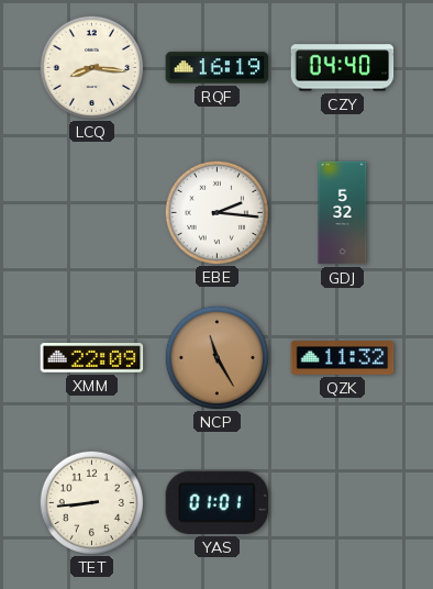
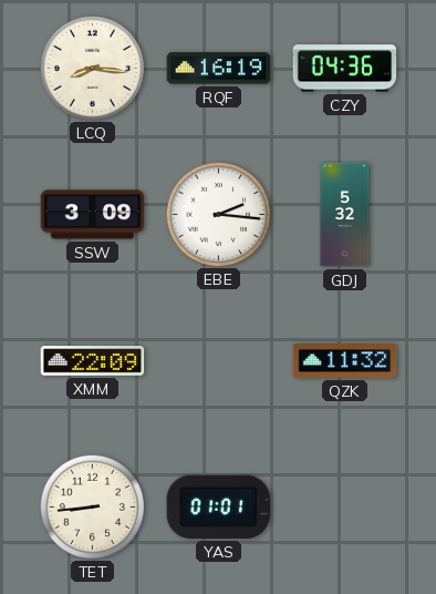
CZY: 04:40 -> 04:36
SSW: none -> 3:09
NCP: 11:25 -> none
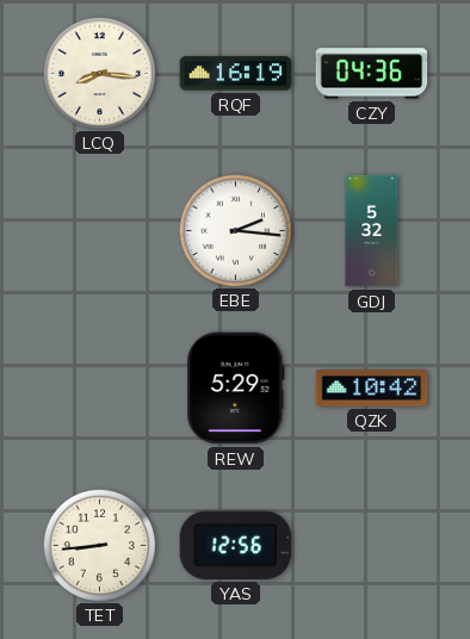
SSW: 3:09 -> none
XMM: 22:09 -> none
REW: none -> 5:29
QZK: 11:32 -> 10:42
YAS: 01:01 -> 12:56
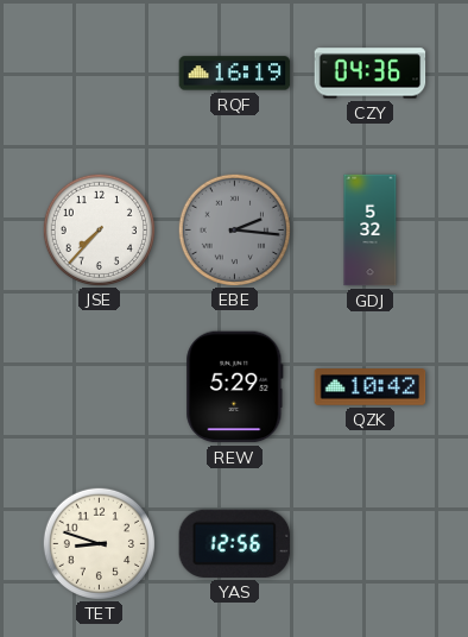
LCQ: 8:16 -> none
JSE: none -> 7:37
EBE dial: white -> grey
TET: 8:44 -> 8:48
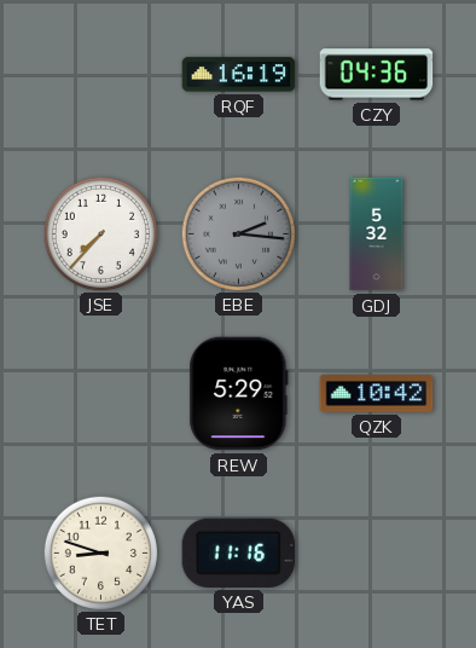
YAS: 12:56 -> 11:16
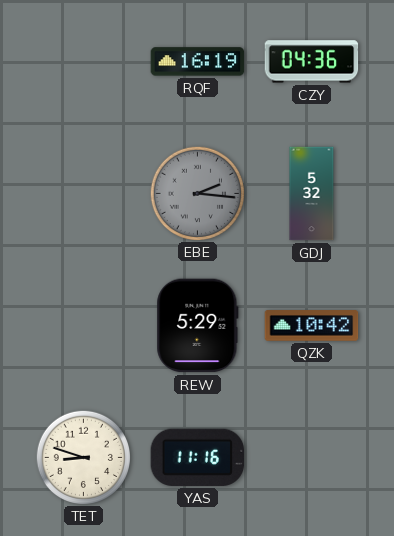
JSE: 7:37 -> none
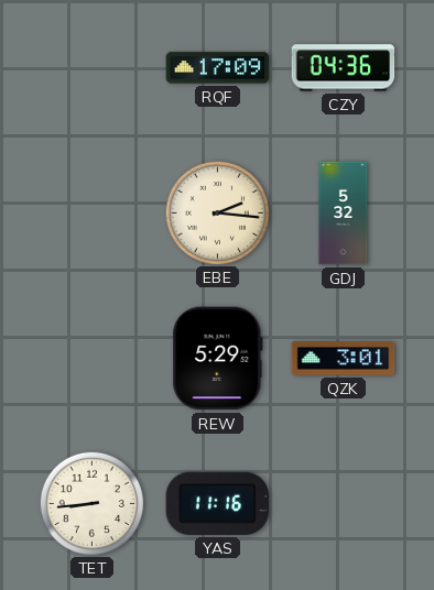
RQF: 16:19 -> 17:09
EBE dial: grey -> cream
QZK: 10:42 -> 3:01
TET: 8:48 -> 8:44
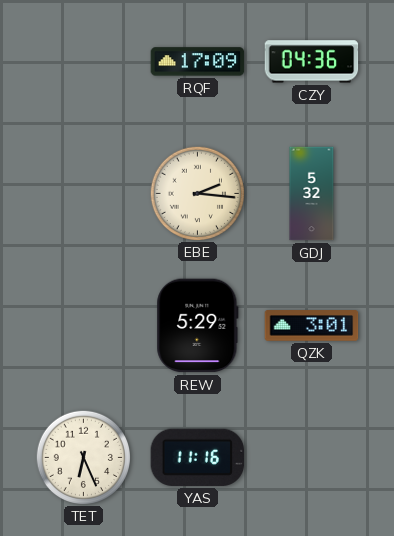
TET: 8:44 -> 6:26
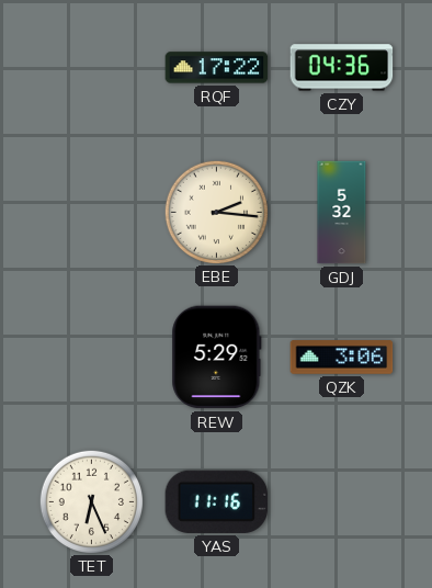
RQF: 17:09 -> 17:22
QZK: 3:01 -> 3:06
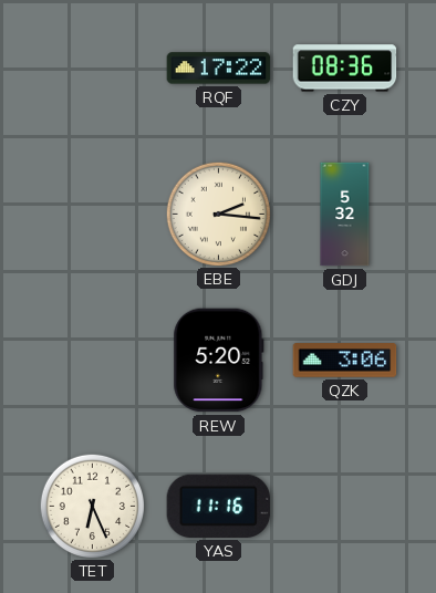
CZY: 04:36 -> 08:36
REW: 5:29 -> 5:20
